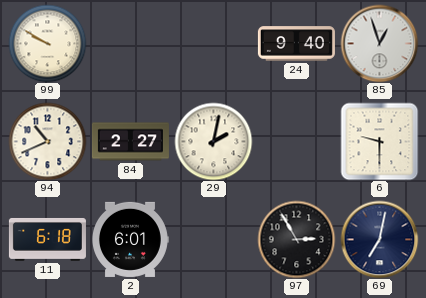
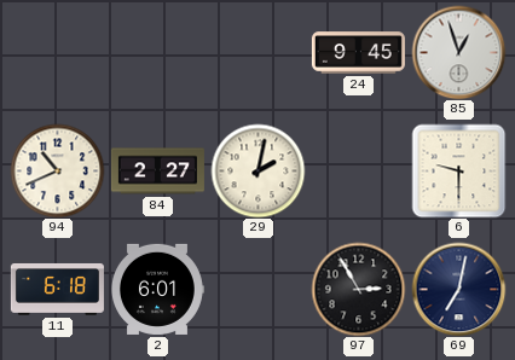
99: 9:50 -> none
24: 9:40 -> 9:45
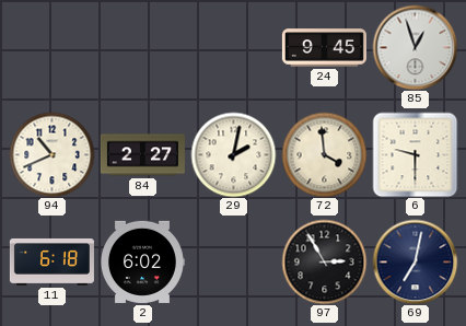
72: none -> 3:59
2: 6:01 -> 6:02
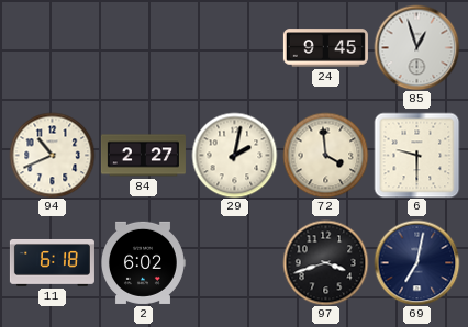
97: 2:55 -> 3:42
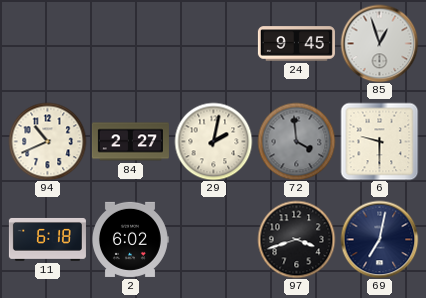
72 dial: cream -> grey
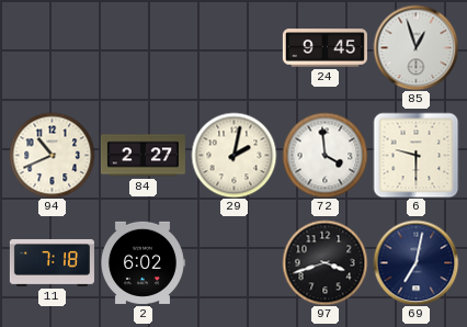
72 dial: grey -> white
11: 6:18 -> 7:18
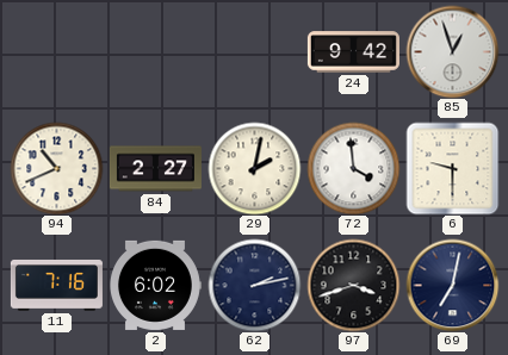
24: 9:45 -> 9:42
11: 7:18 -> 7:16
62: none -> 2:13
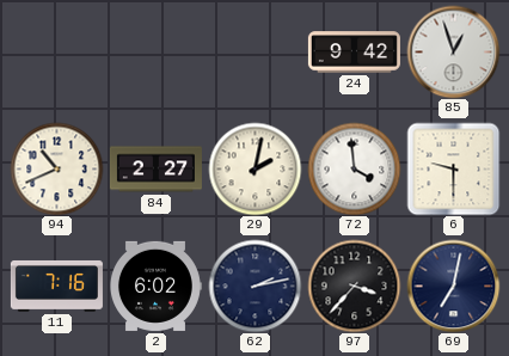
97: 3:42 -> 3:37
